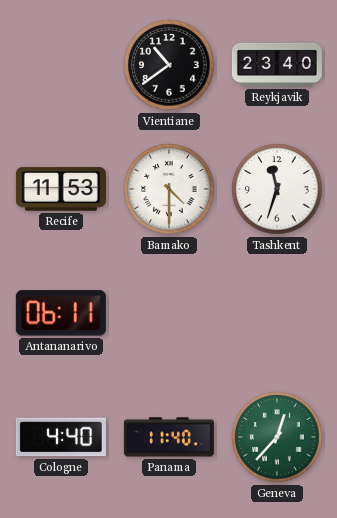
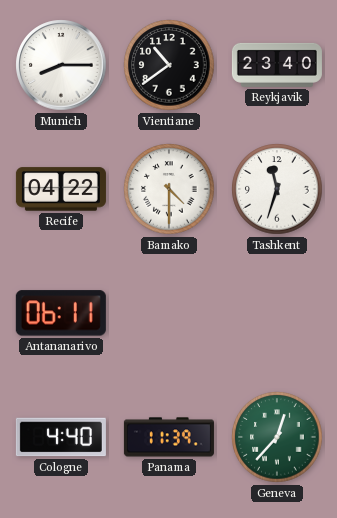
Munich: none -> 8:15
Recife: 11:53 -> 04:22
Panama: 11:40 -> 11:39
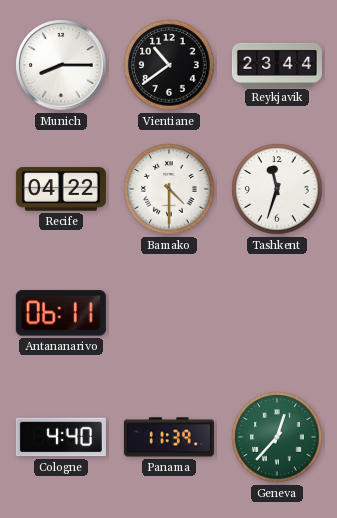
Reykjavik: 23:40 -> 23:44
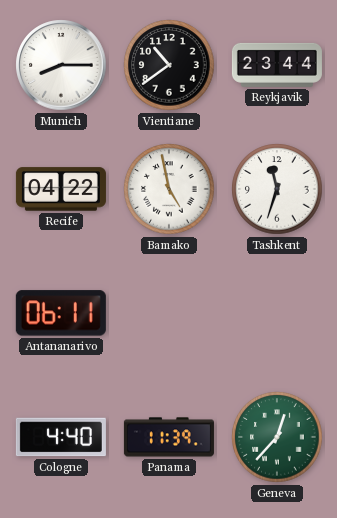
Bamako: 4:30 -> 4:58
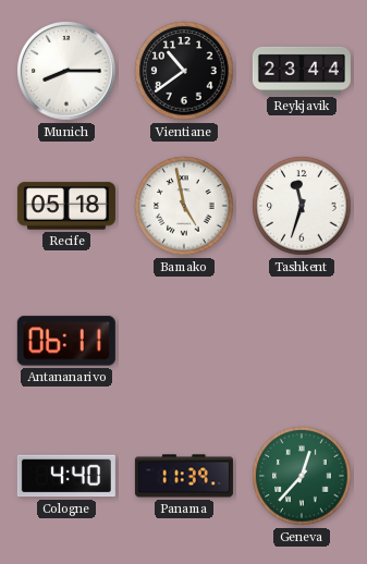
Recife: 04:22 -> 05:18
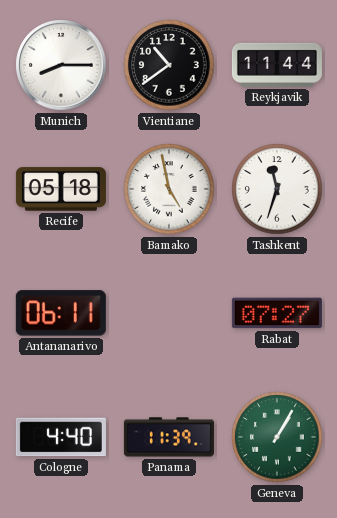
Reykjavik: 23:44 -> 11:44
Rabat: none -> 07:27
Geneva: 12:37 -> 1:05
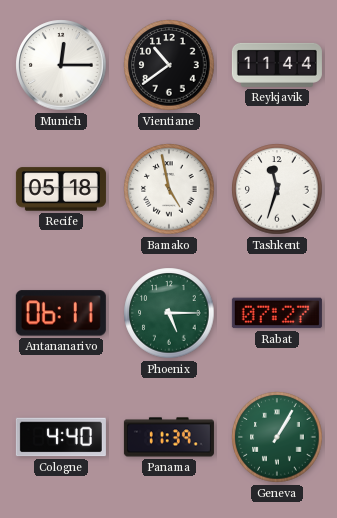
Munich: 8:15 -> 12:15
Phoenix: none -> 5:15
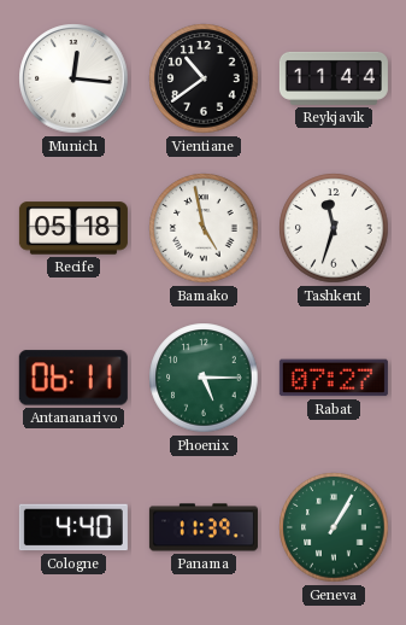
Munich: 12:15 -> 12:16
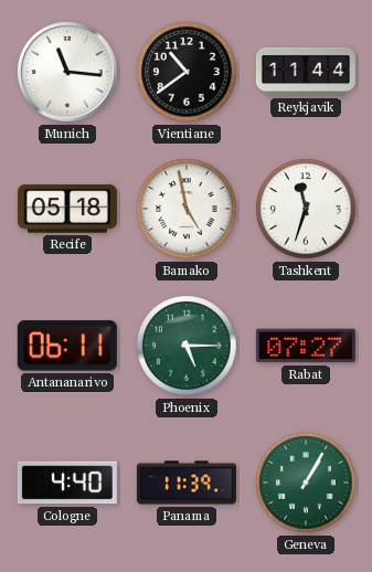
Munich: 12:16 -> 11:16
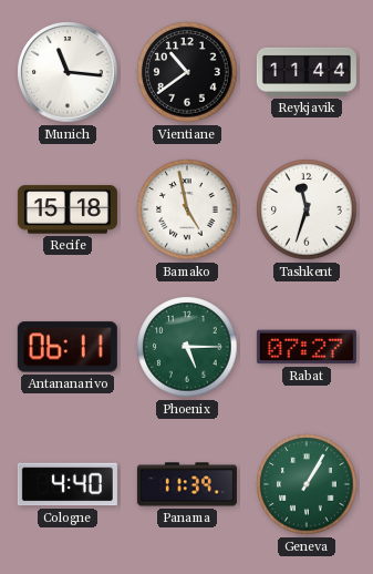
Recife: 05:18 -> 15:18
